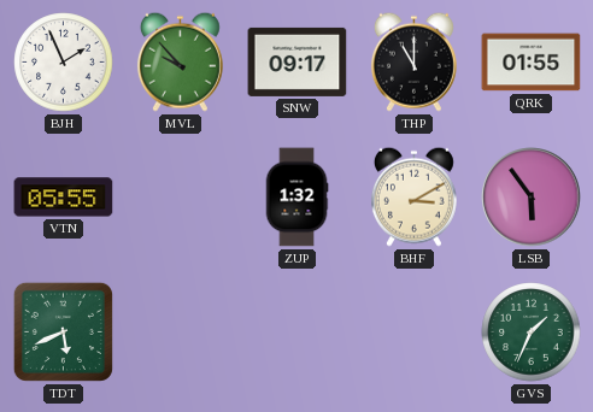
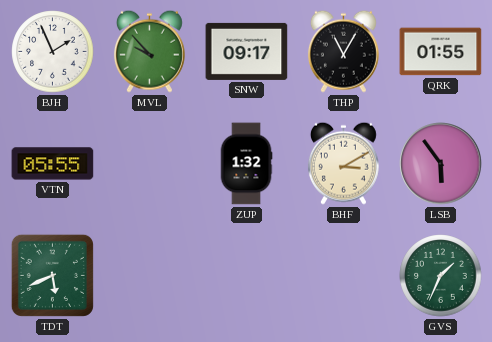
THP: 11:00 -> 11:05
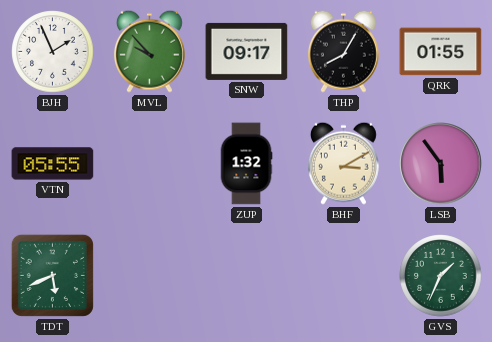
THP: 11:05 -> 8:05
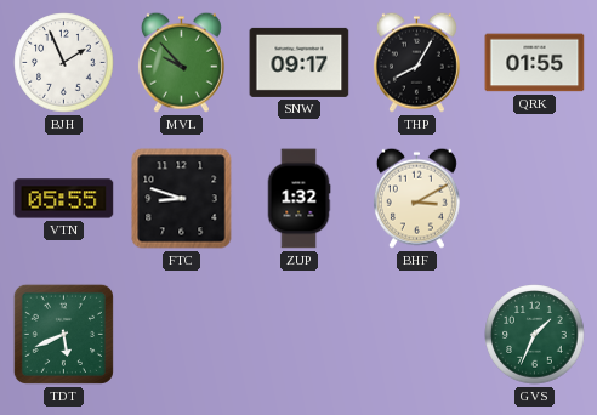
FTC: none -> 8:48
LSB: 5:54 -> none
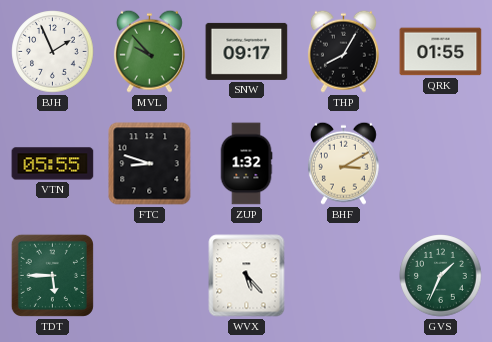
TDT: 5:41 -> 5:45
WVX: none -> 5:23
